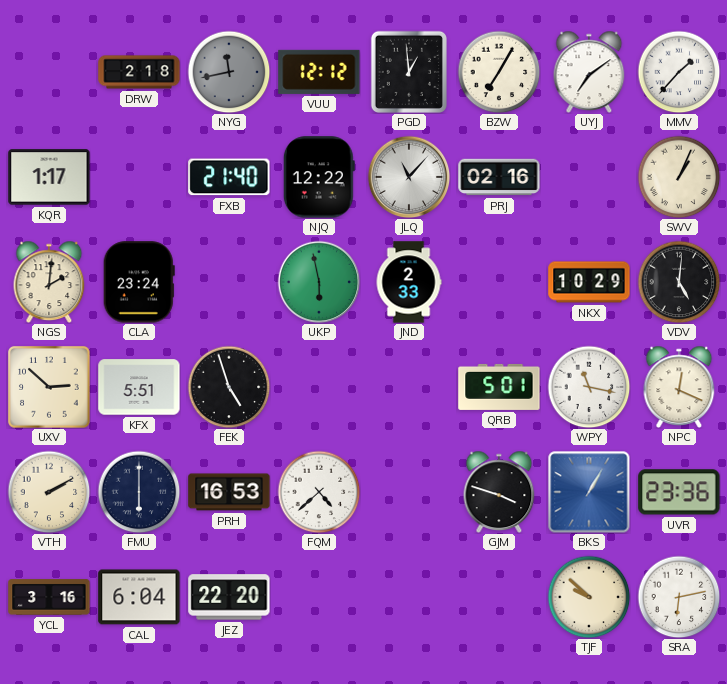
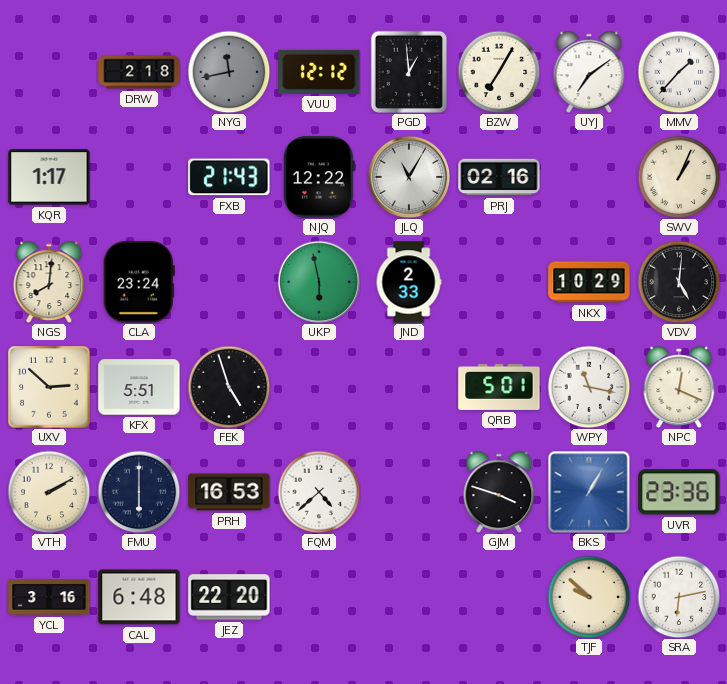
FXB: 21:40 -> 21:43
JLQ: 11:07 -> 11:05
NGS: 2:01 -> 8:01
CAL: 6:04 -> 6:48
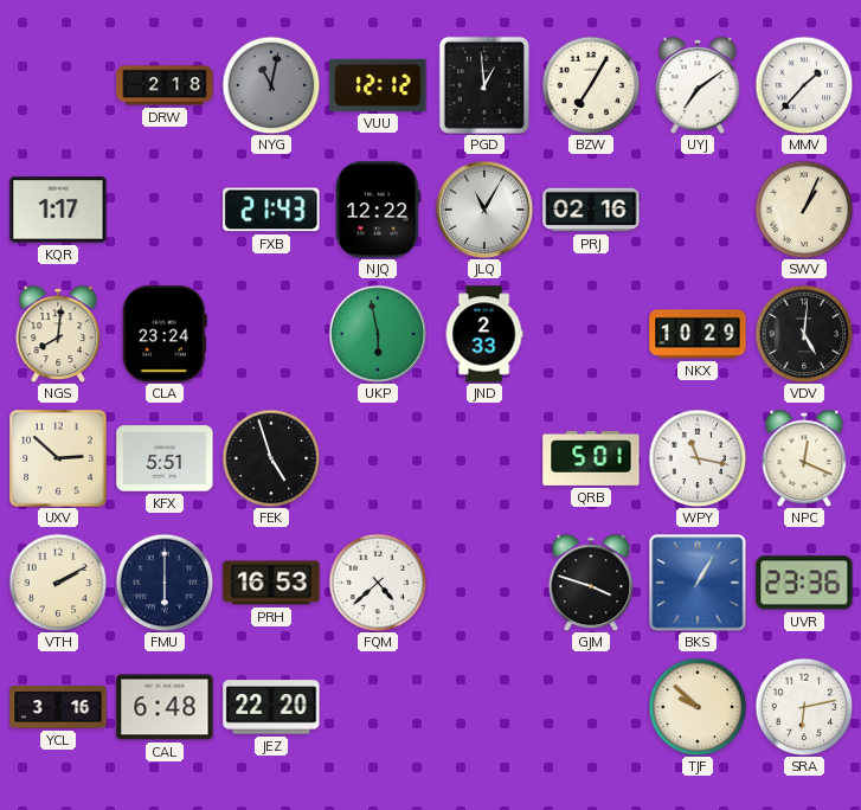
NYG: 11:43 -> 11:02
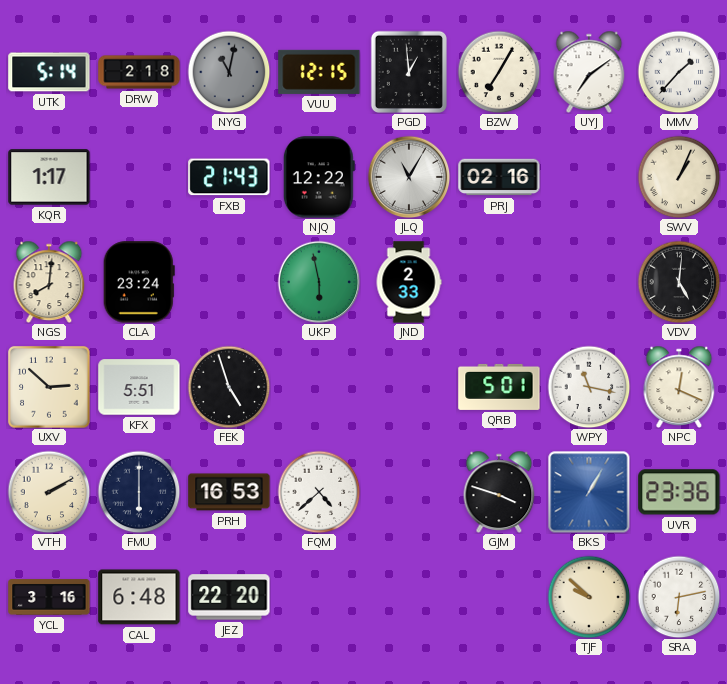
UTK: none -> 5:14
VUU: 12:12 -> 12:15
NKX: 10:29 -> none
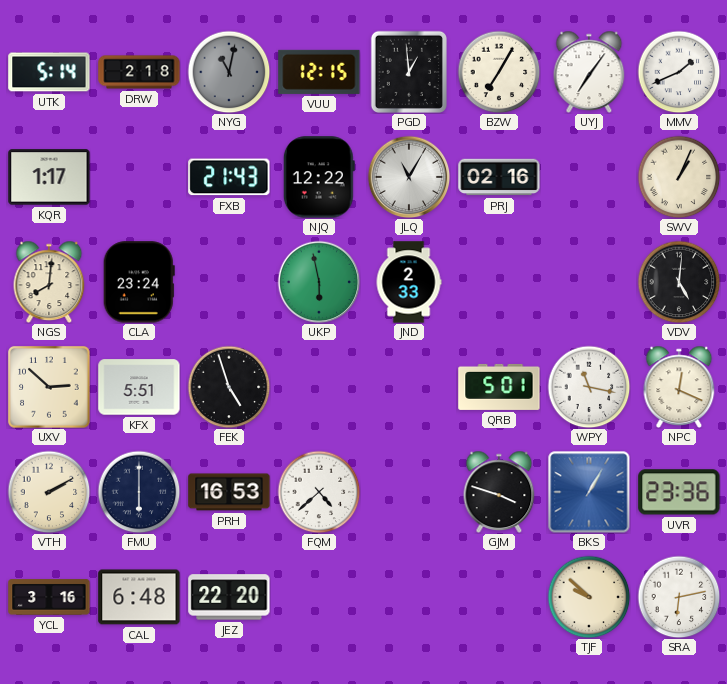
UYJ: 7:09 -> 7:06
MMV: 1:37 -> 1:41
